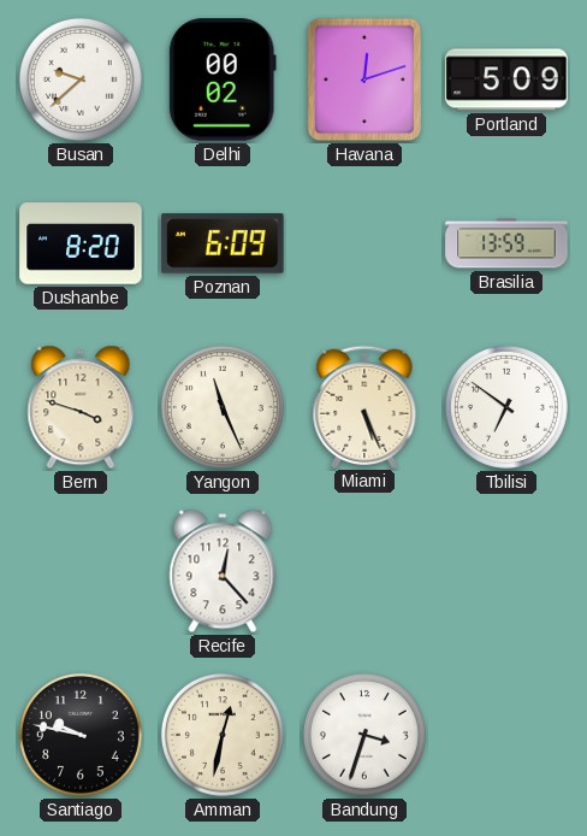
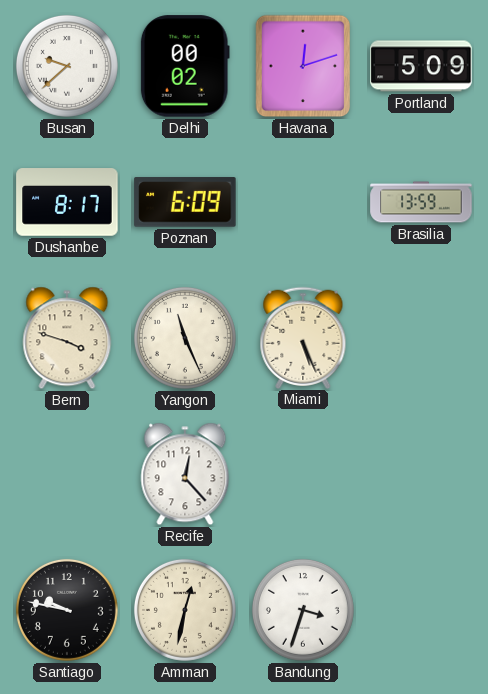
Dushanbe: 8:20 -> 8:17
Tbilisi: 6:51 -> none
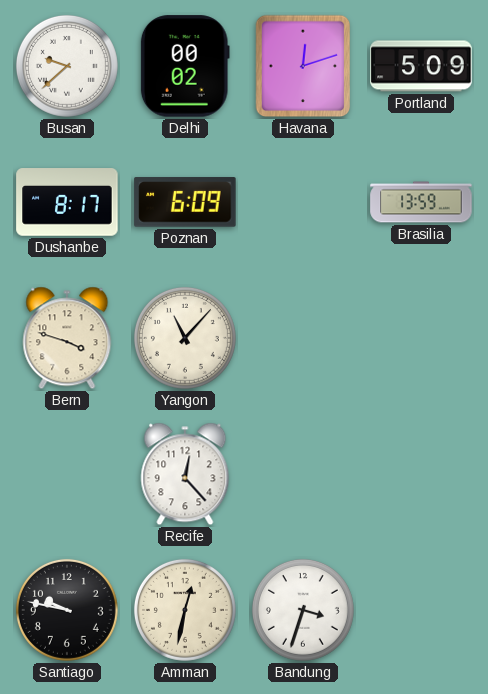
Yangon: 11:26 -> 11:07
Miami: 5:26 -> none
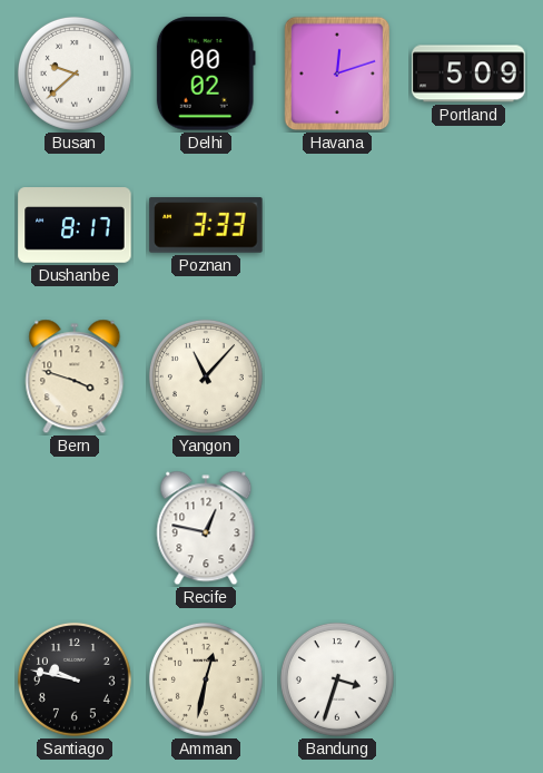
Poznan: 6:09 -> 3:33
Brasilia: 13:59 -> none
Recife: 12:23 -> 12:47
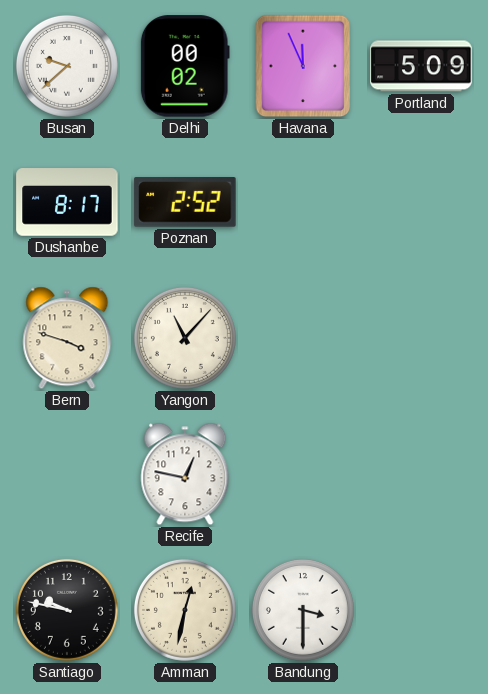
Havana: 12:12 -> 11:56
Poznan: 3:33 -> 2:52
Bandung: 3:33 -> 3:30
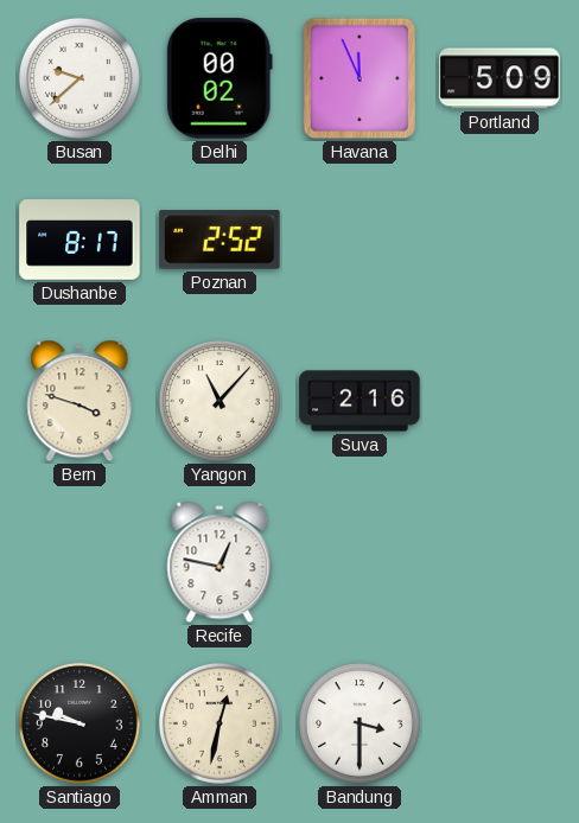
Suva: none -> 2:16
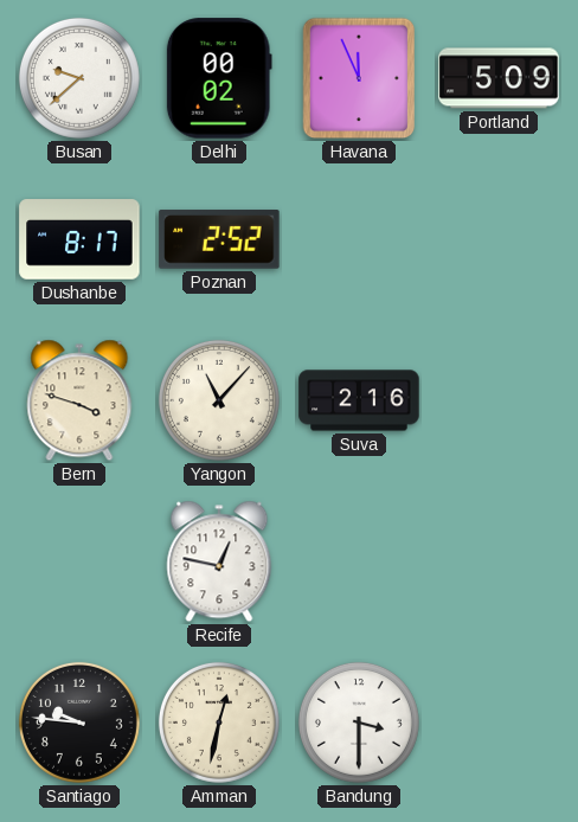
Santiago: 9:47 -> 9:46
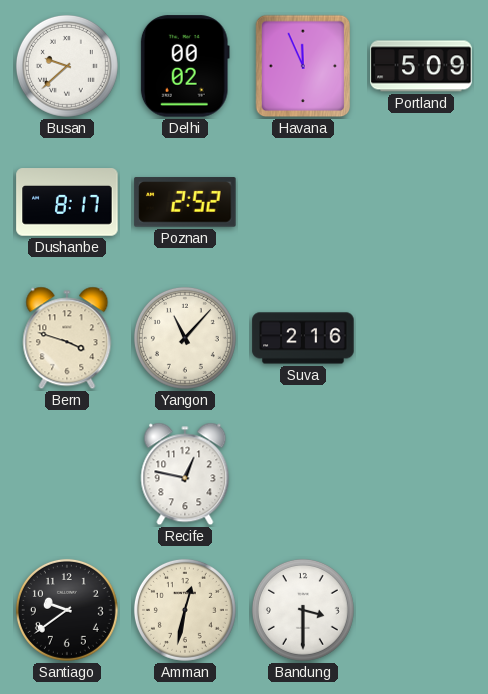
Santiago: 9:46 -> 9:39
